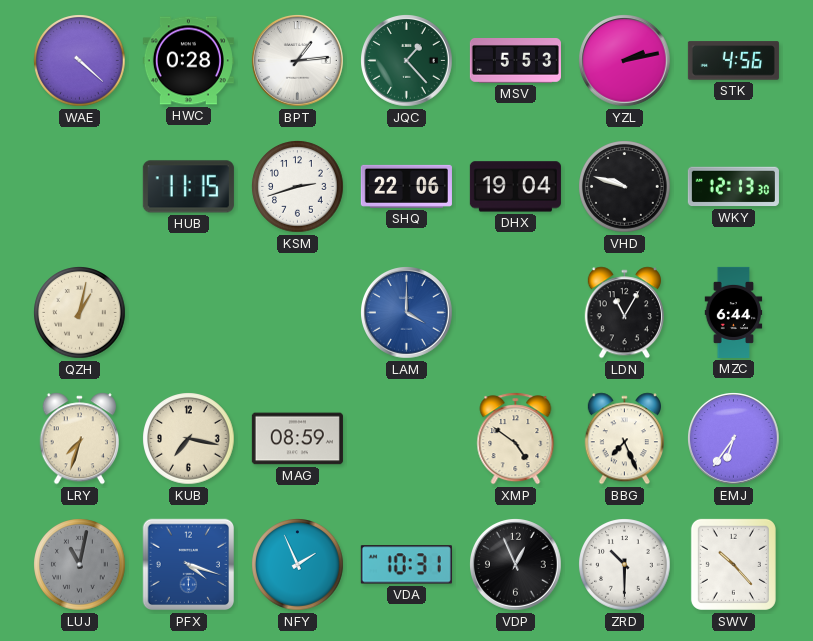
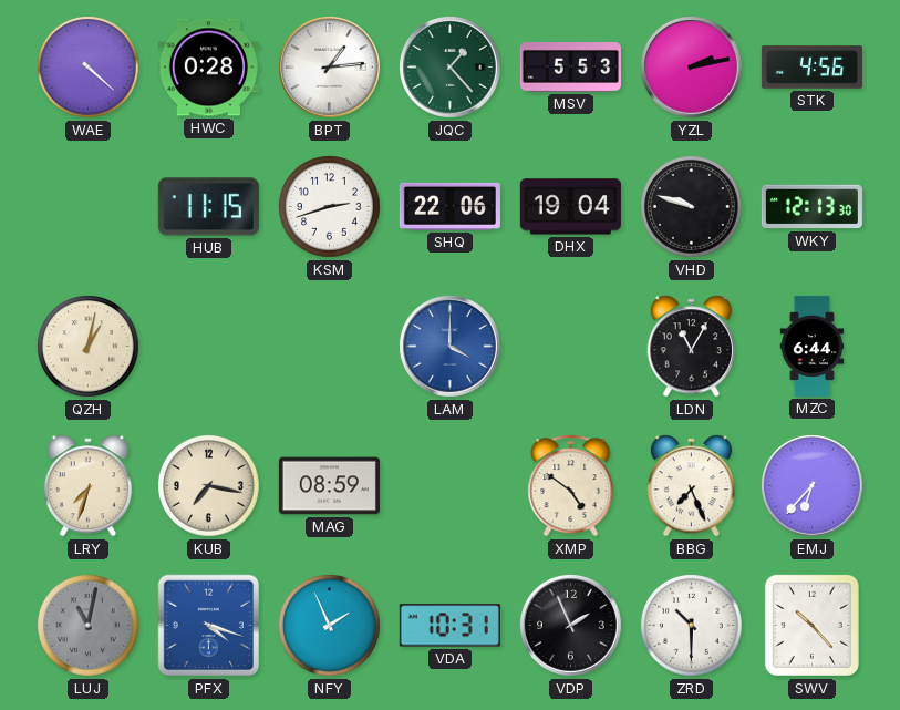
EMJ: 6:36 -> 6:37
VDP: 12:56 -> 1:56
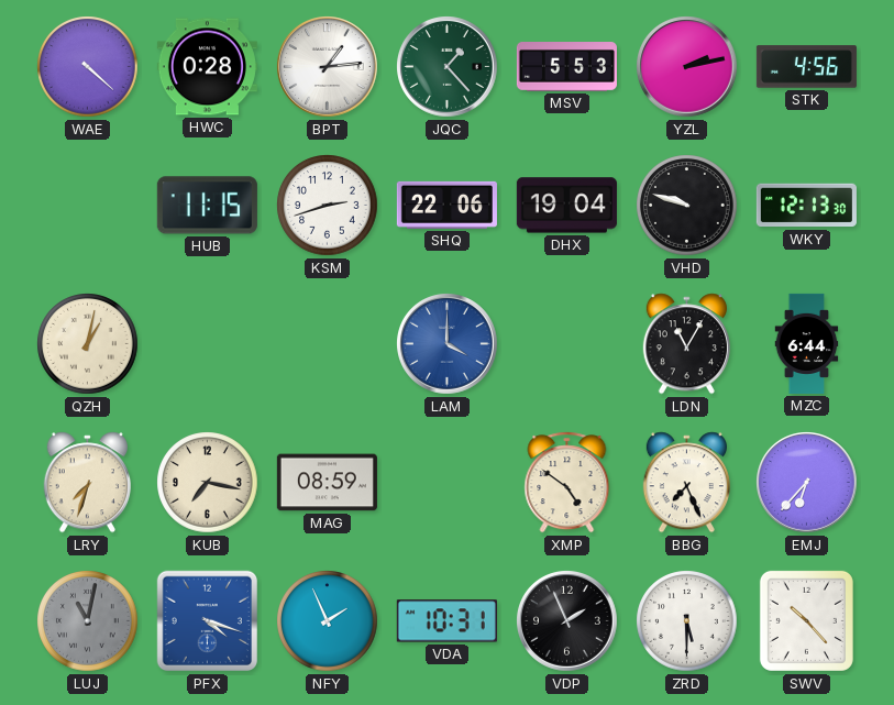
ZRD: 10:30 -> 5:30
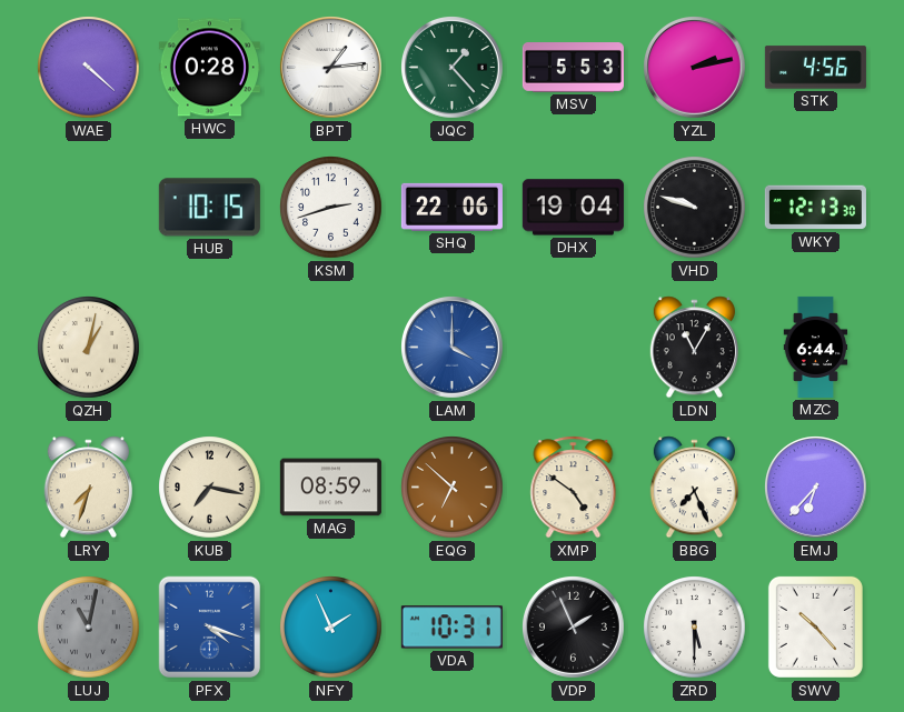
HUB: 11:15 -> 10:15
EQG: none -> 6:52
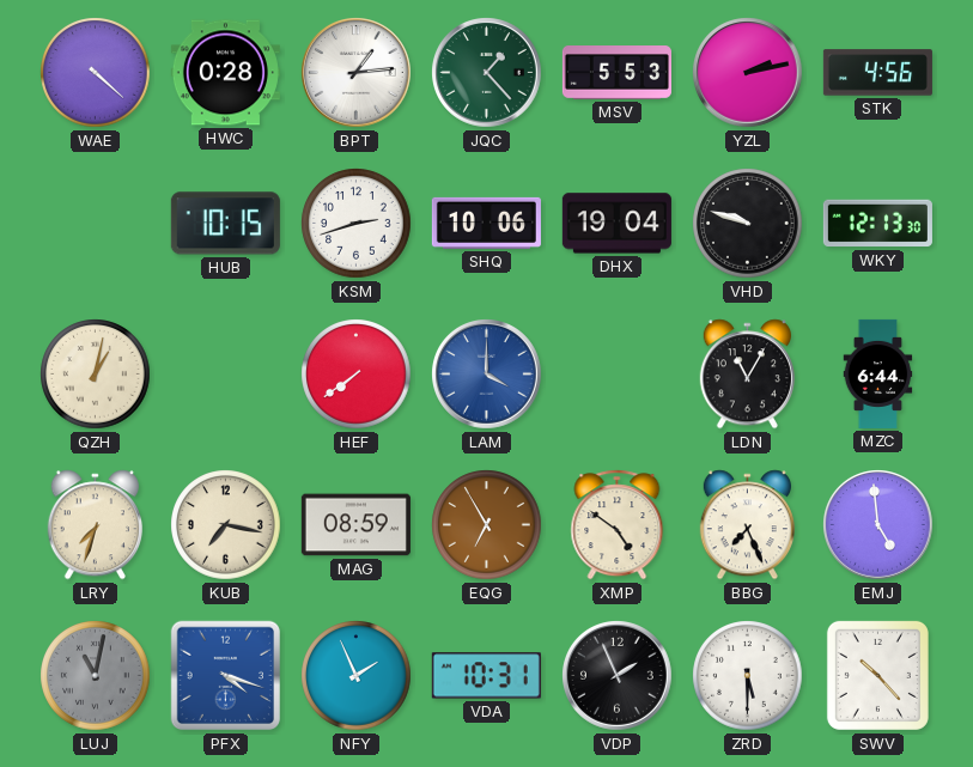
SHQ: 22:06 -> 10:06
HEF: none -> 7:39
EQG: 6:52 -> 6:55
EMJ: 6:37 -> 4:59
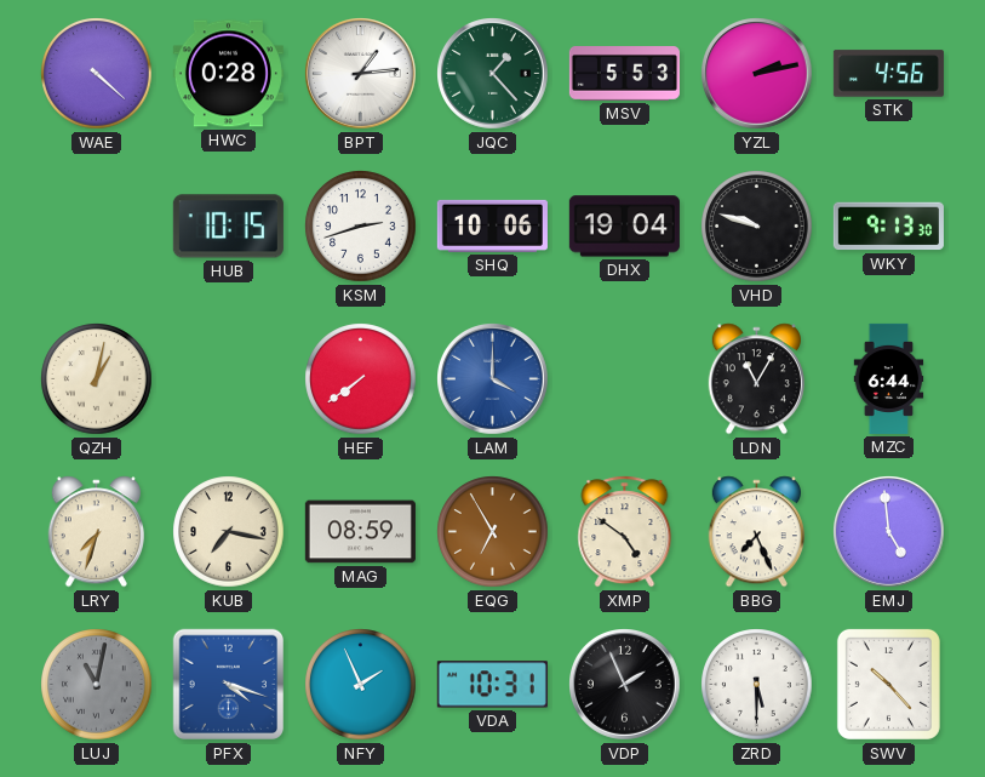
WKY: 12:13 -> 9:13
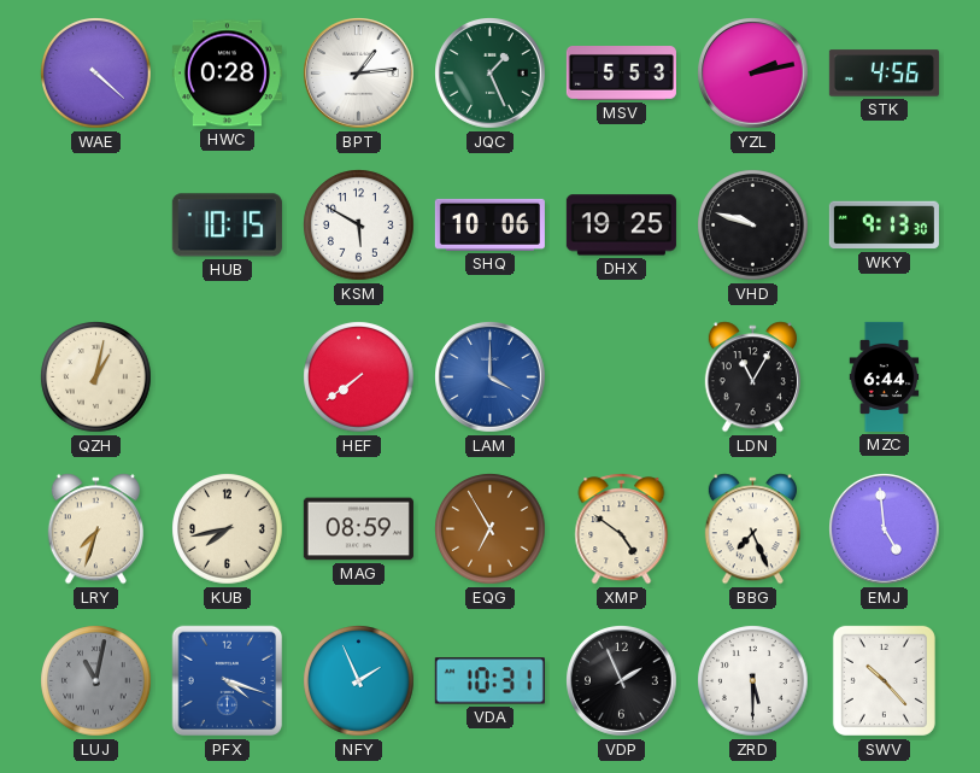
JQC: 1:23 -> 1:26
KSM: 2:42 -> 5:50
DHX: 19:04 -> 19:25
KUB: 7:17 -> 7:43
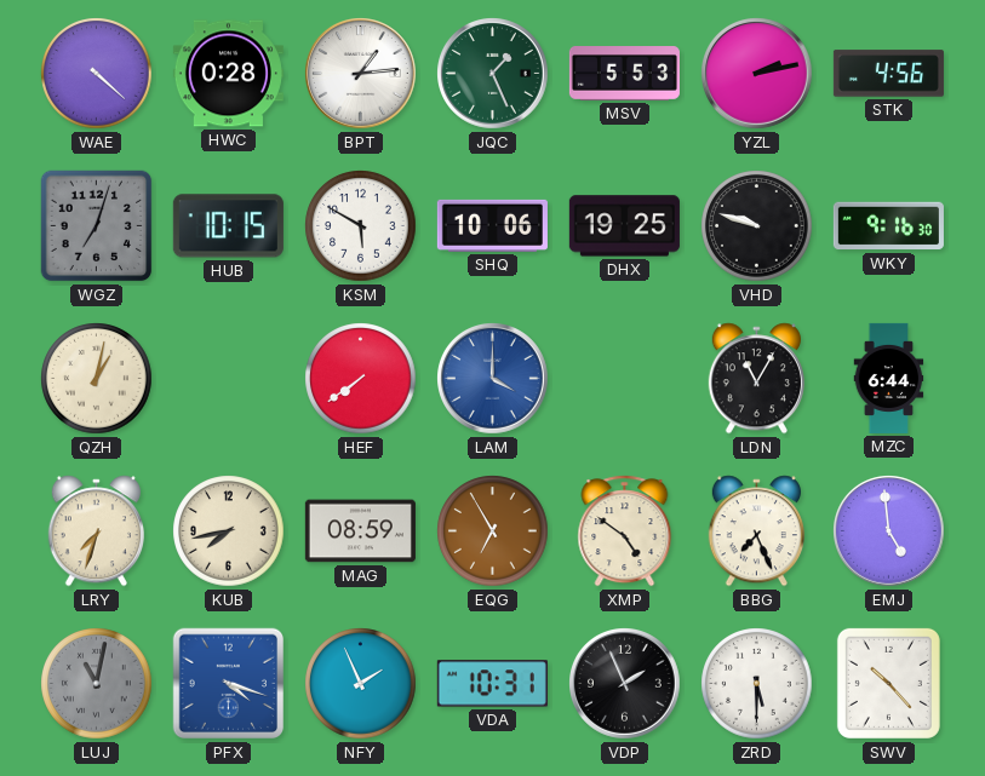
WGZ: none -> 7:03
WKY: 9:13 -> 9:16
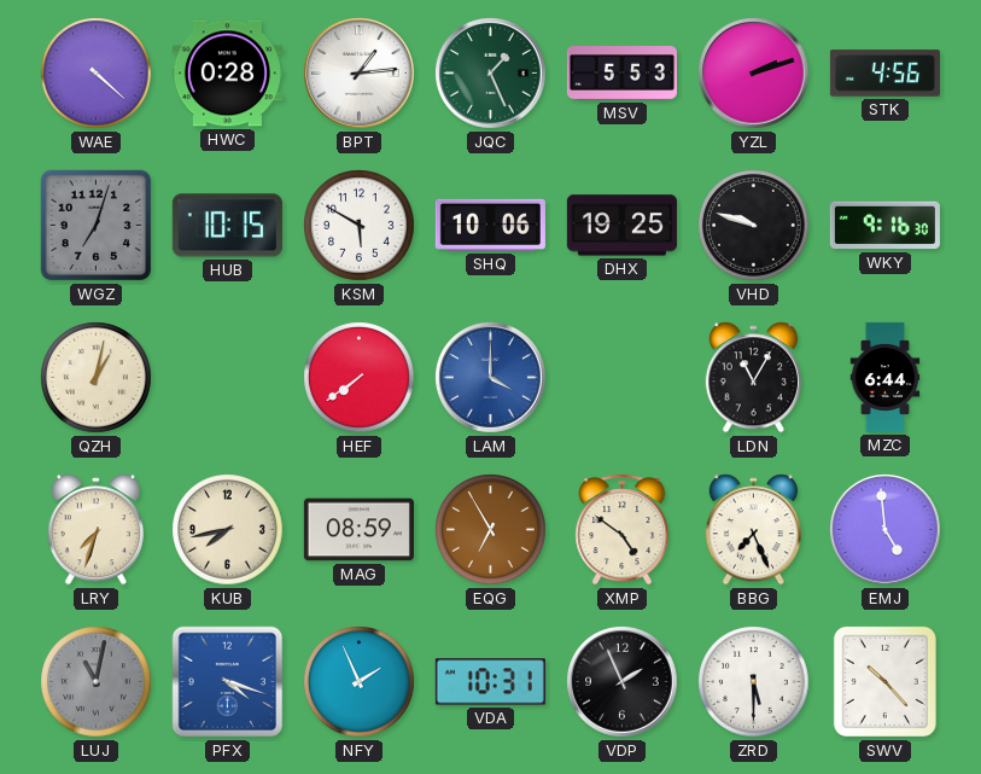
YZL: 2:13 -> 2:12
